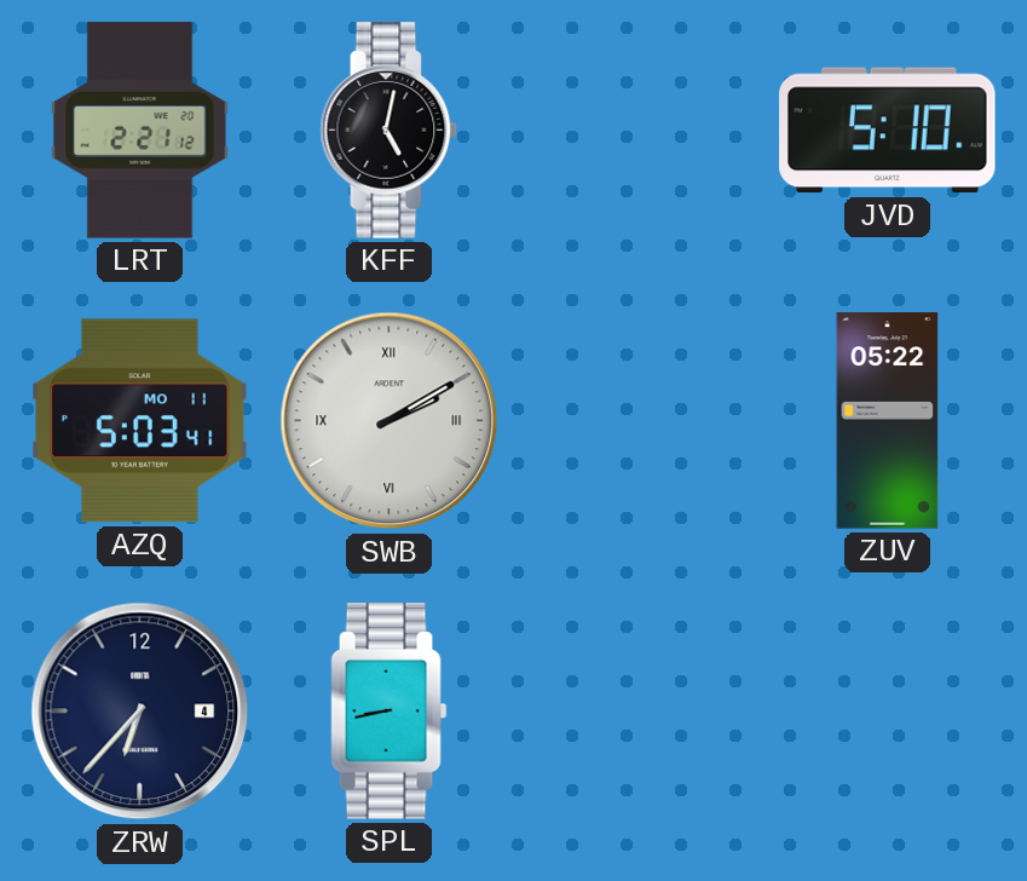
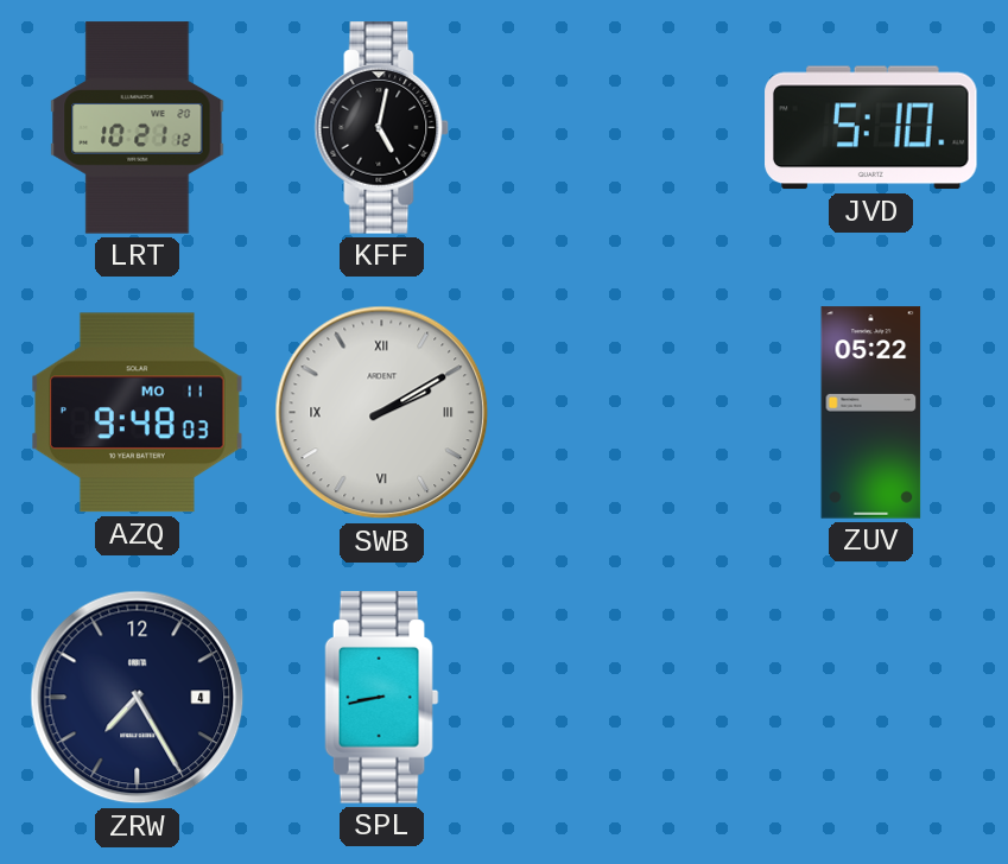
LRT: 2:21 -> 10:21
AZQ: 5:03 -> 9:48
ZRW: 6:37 -> 7:25
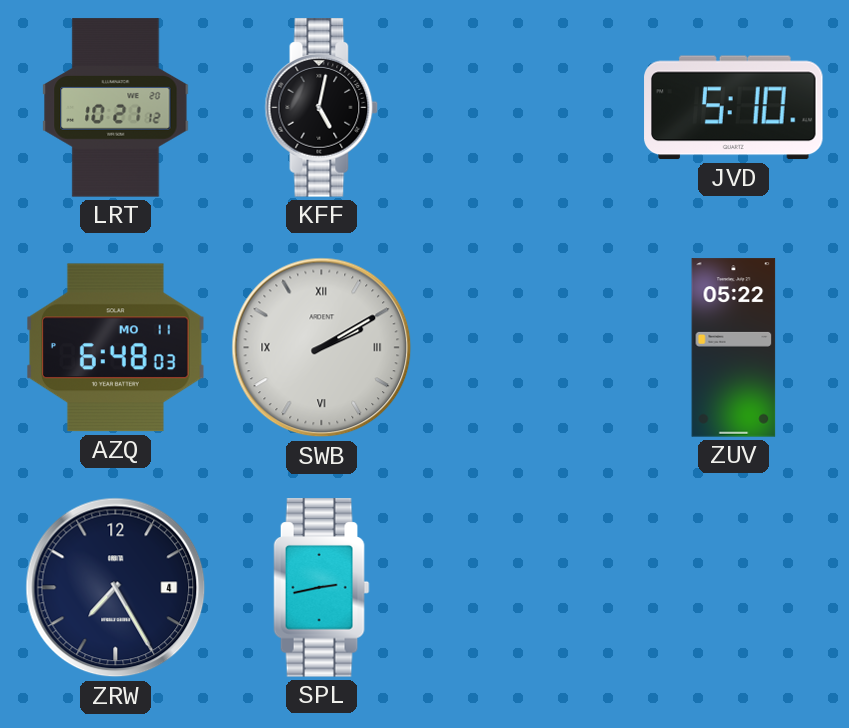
AZQ: 9:48 -> 6:48
SPL: 8:43 -> 2:43
